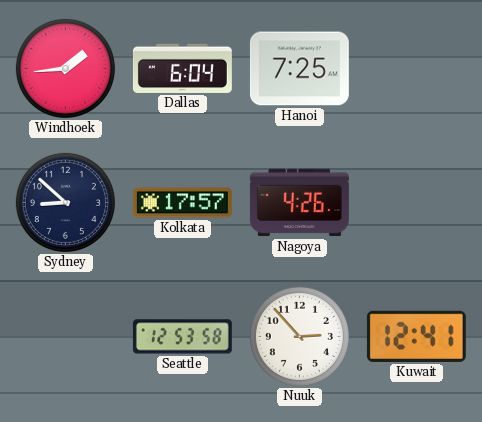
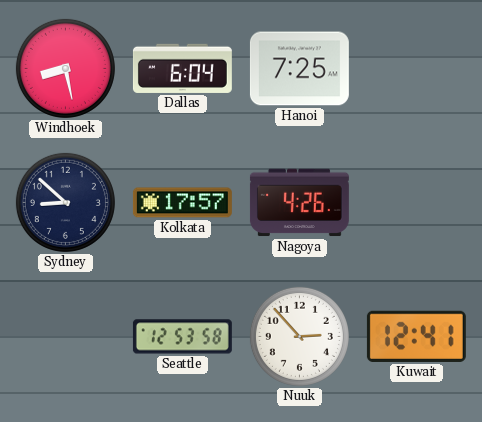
Windhoek: 1:44 -> 8:28
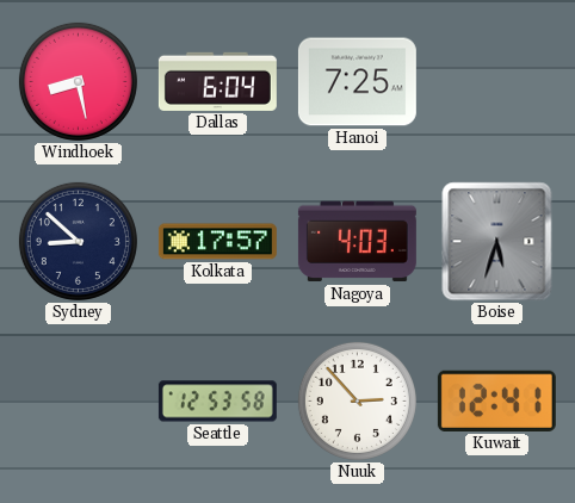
Nagoya: 4:26 -> 4:03
Boise: none -> 5:33
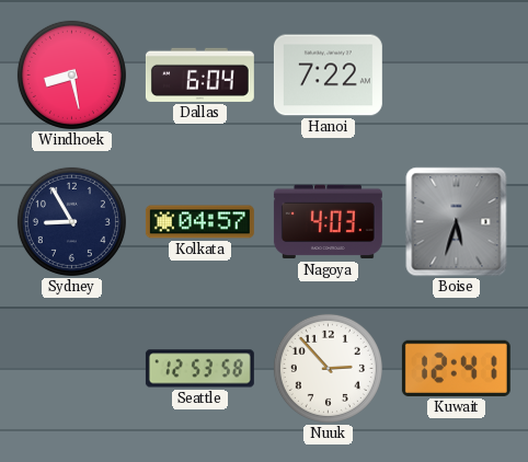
Hanoi: 7:25 -> 7:22
Sydney: 8:52 -> 8:55
Kolkata: 17:57 -> 04:57
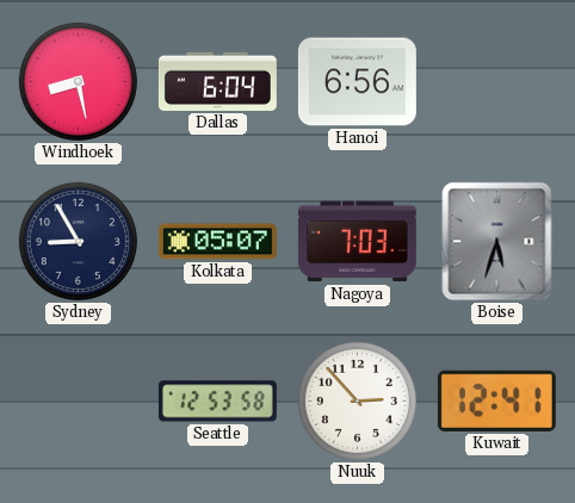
Hanoi: 7:22 -> 6:56
Kolkata: 04:57 -> 05:07
Nagoya: 4:03 -> 7:03
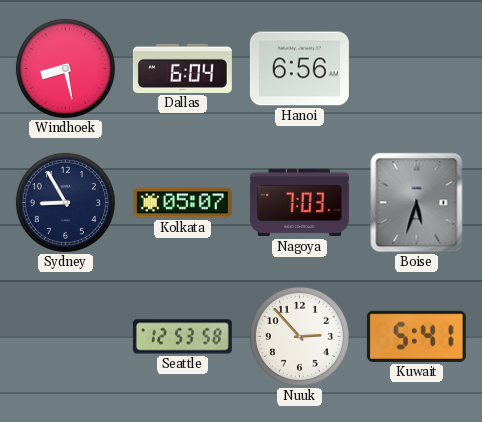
Kuwait: 12:41 -> 5:41
